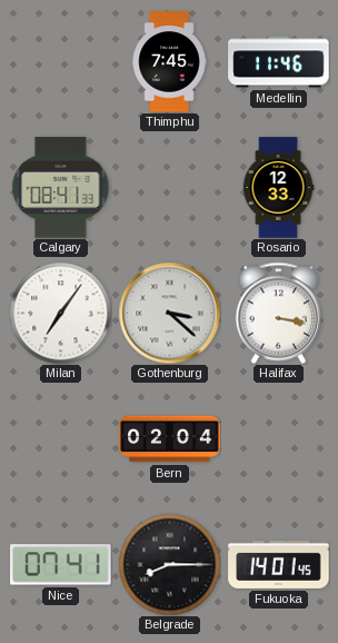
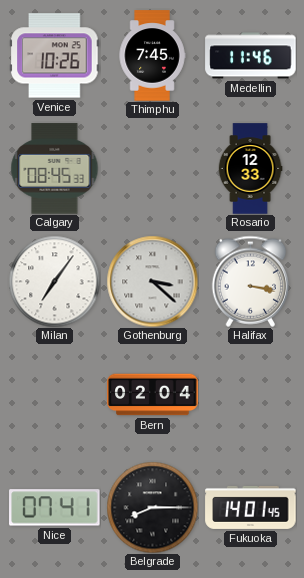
Venice: none -> 10:26
Calgary: 08:41 -> 08:45
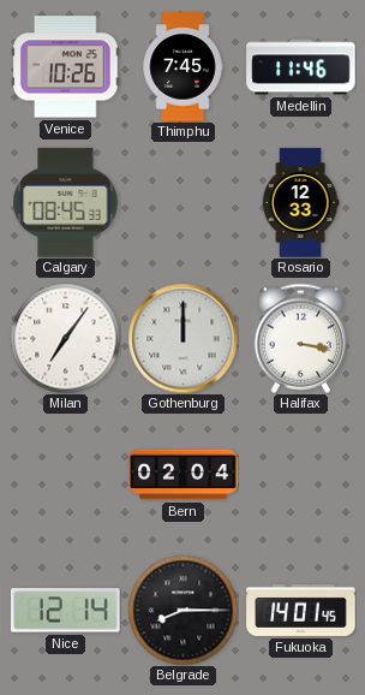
Gothenburg: 3:22 -> 12:00
Nice: 07:41 -> 12:14
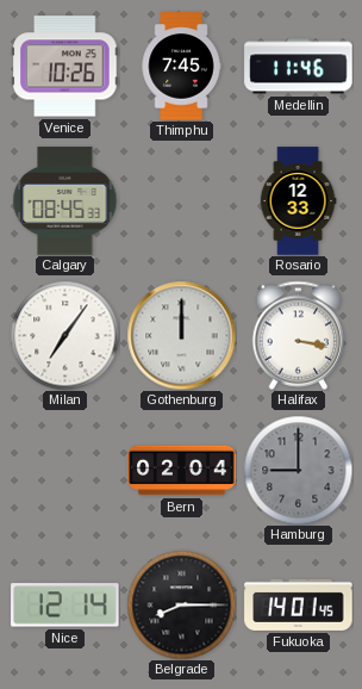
Hamburg: none -> 9:00
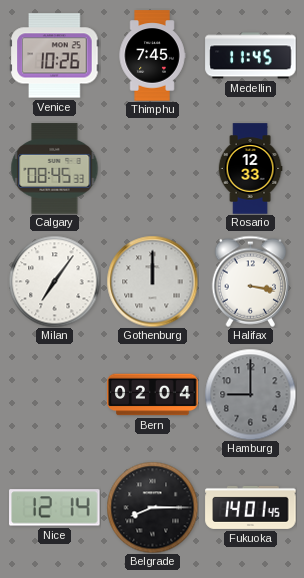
Medellin: 11:46 -> 11:45
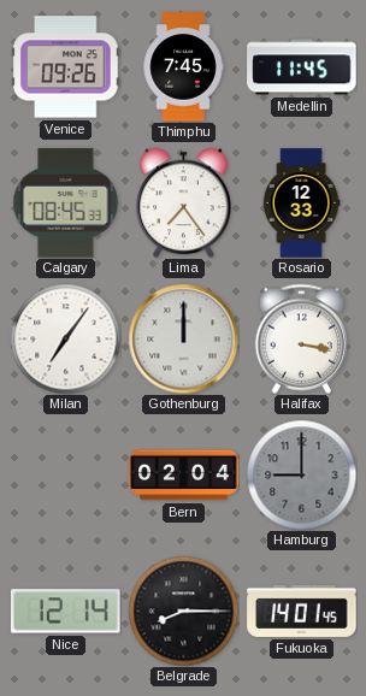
Venice: 10:26 -> 09:26
Lima: none -> 7:24
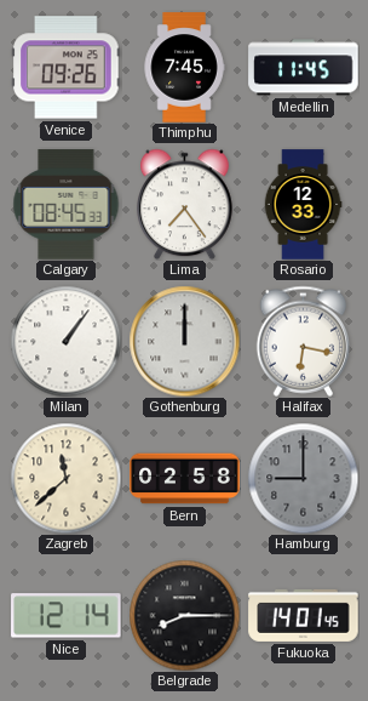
Milan: 7:06 -> 1:06
Halifax: 3:17 -> 6:17
Zagreb: none -> 11:38
Bern: 02:04 -> 02:58
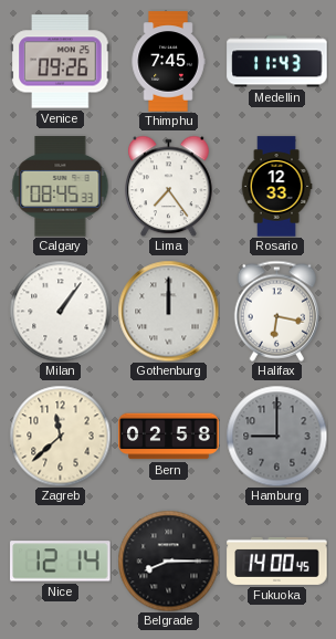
Medellin: 11:45 -> 11:43
Fukuoka: 14:01 -> 14:00
